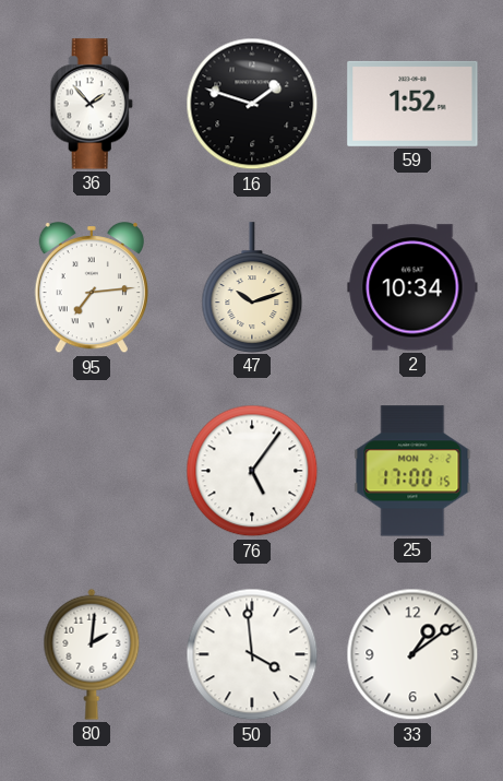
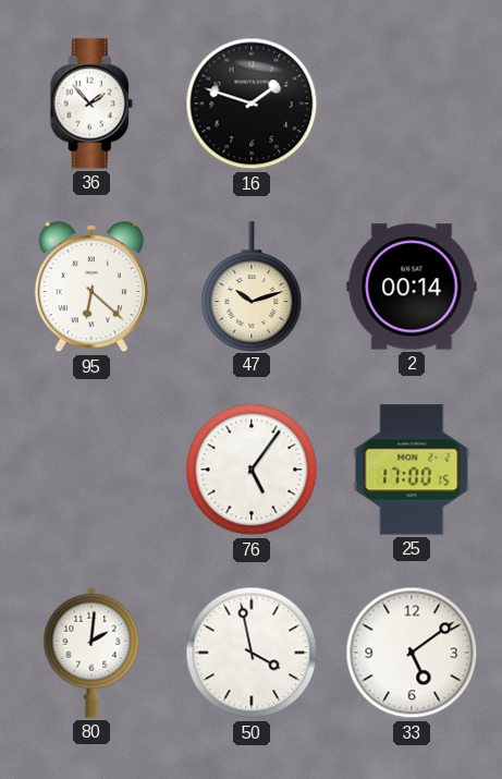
59: 1:52 -> none
95: 7:14 -> 6:22
2: 10:34 -> 00:14
50: 3:59 -> 3:58
33: 1:09 -> 5:09
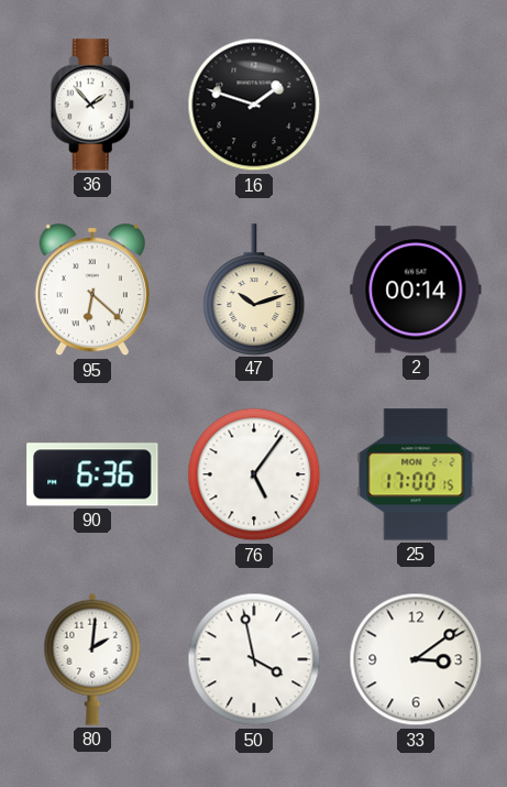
90: none -> 6:36
33: 5:09 -> 3:09
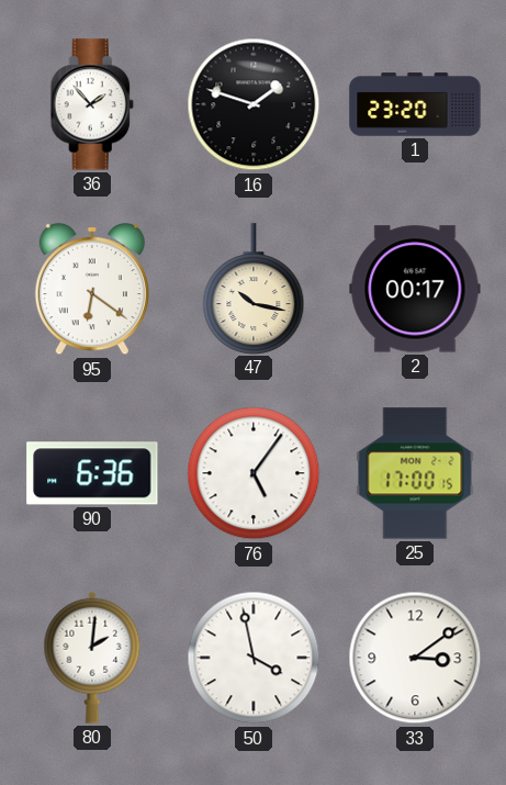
1: none -> 23:20
95: 6:22 -> 6:21
47: 10:12 -> 10:17
2: 00:14 -> 00:17
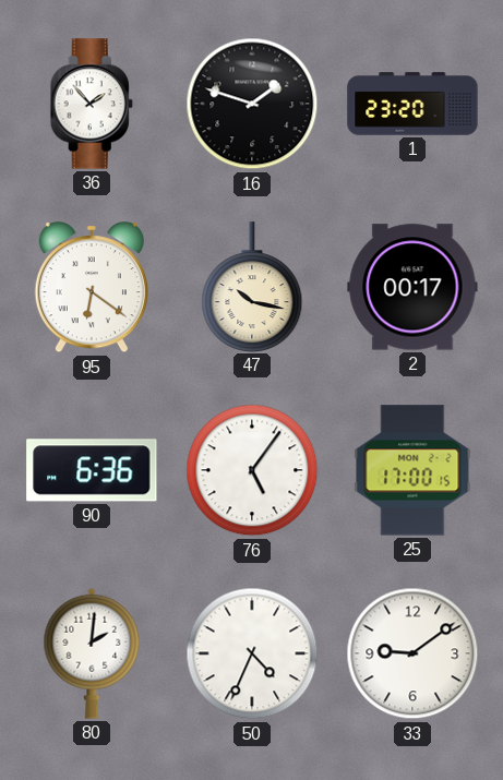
50: 3:58 -> 4:34
33: 3:09 -> 9:09
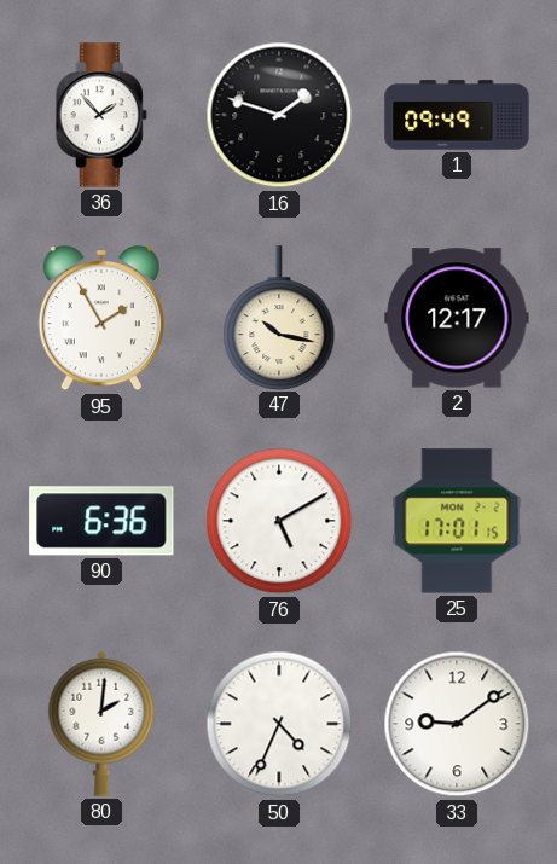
1: 23:20 -> 09:49
95: 6:21 -> 1:55
2: 00:17 -> 12:17
76: 5:06 -> 5:10
25: 17:00 -> 17:01
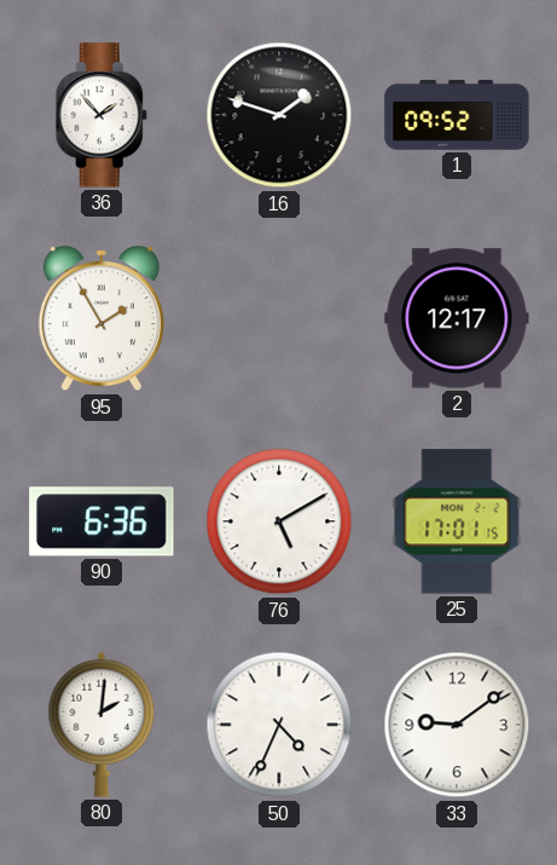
1: 09:49 -> 09:52
47: 10:17 -> none
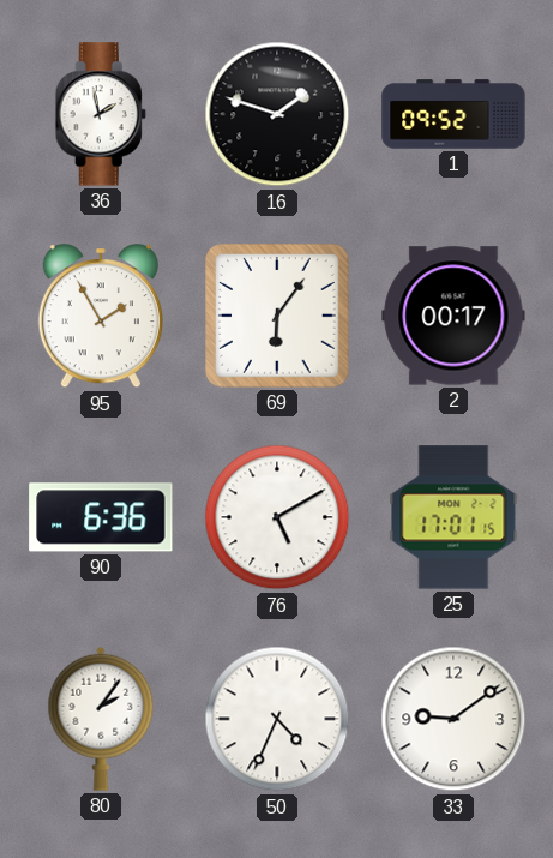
36: 1:53 -> 1:58
69: none -> 6:06
2: 12:17 -> 00:17
80: 2:01 -> 2:06
